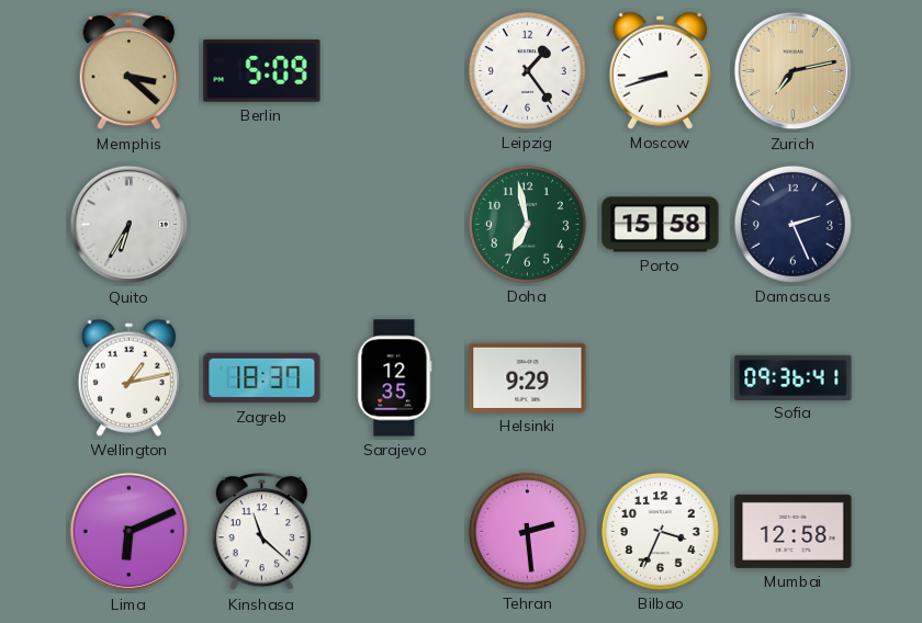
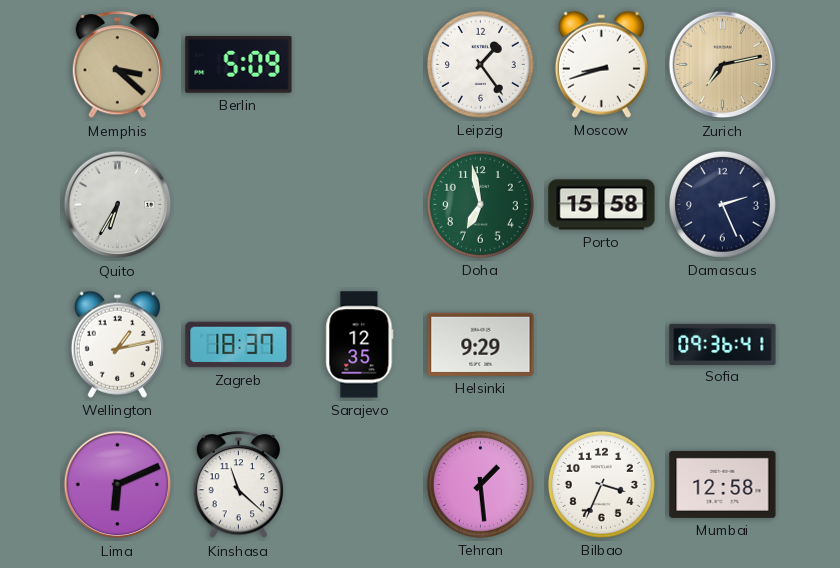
Tehran: 2:29 -> 1:29
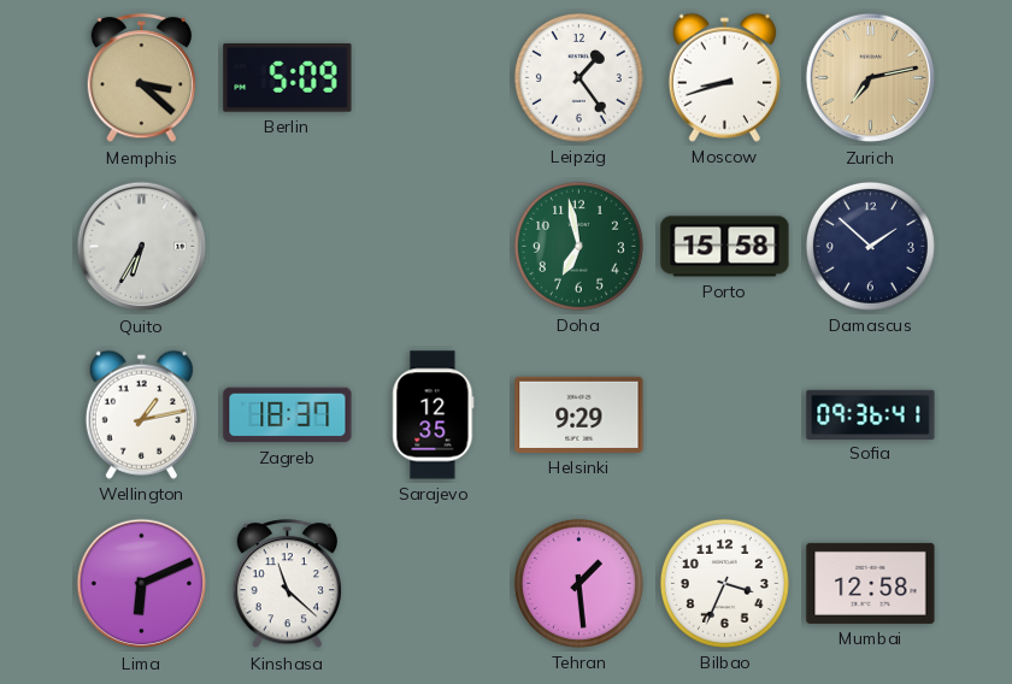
Damascus: 2:26 -> 1:52
